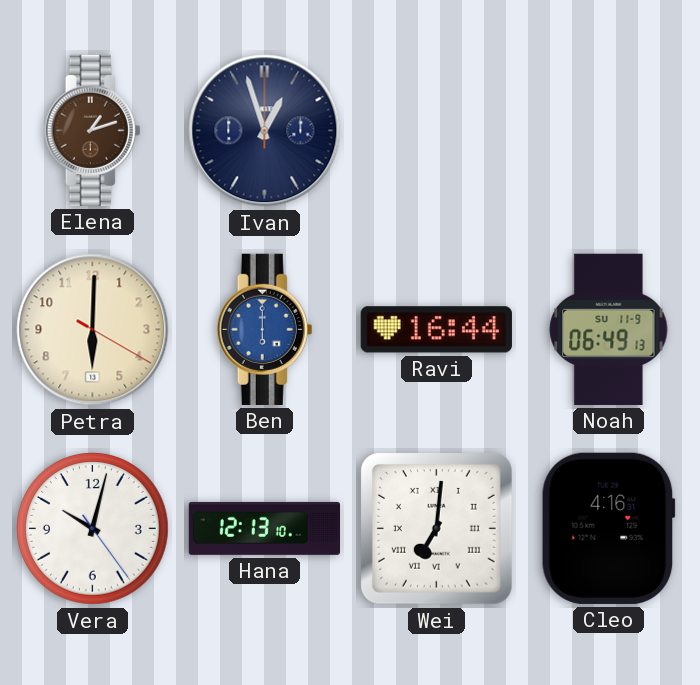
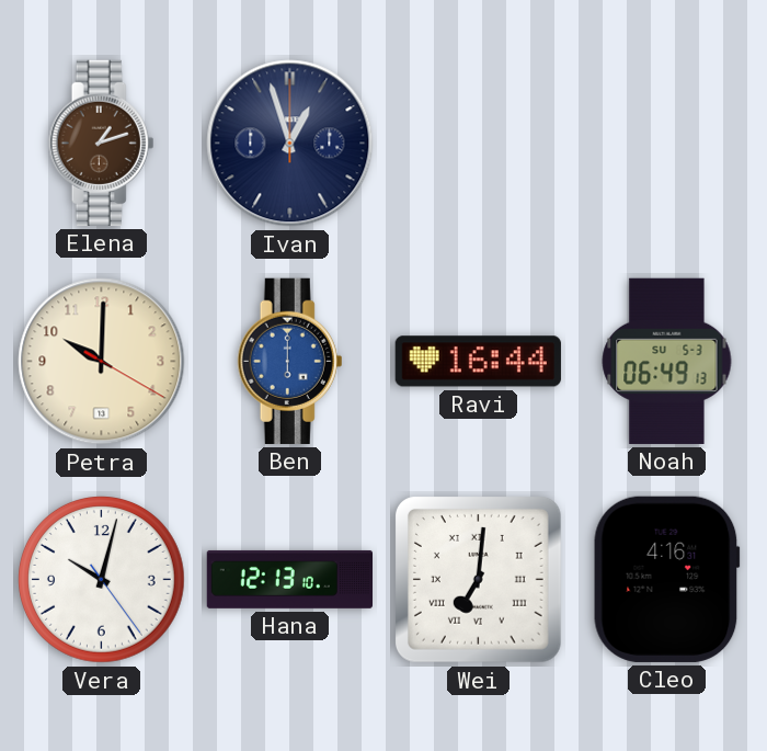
Petra: 6:00 -> 10:00
Noah date: SU 11-9 -> SU 5-3
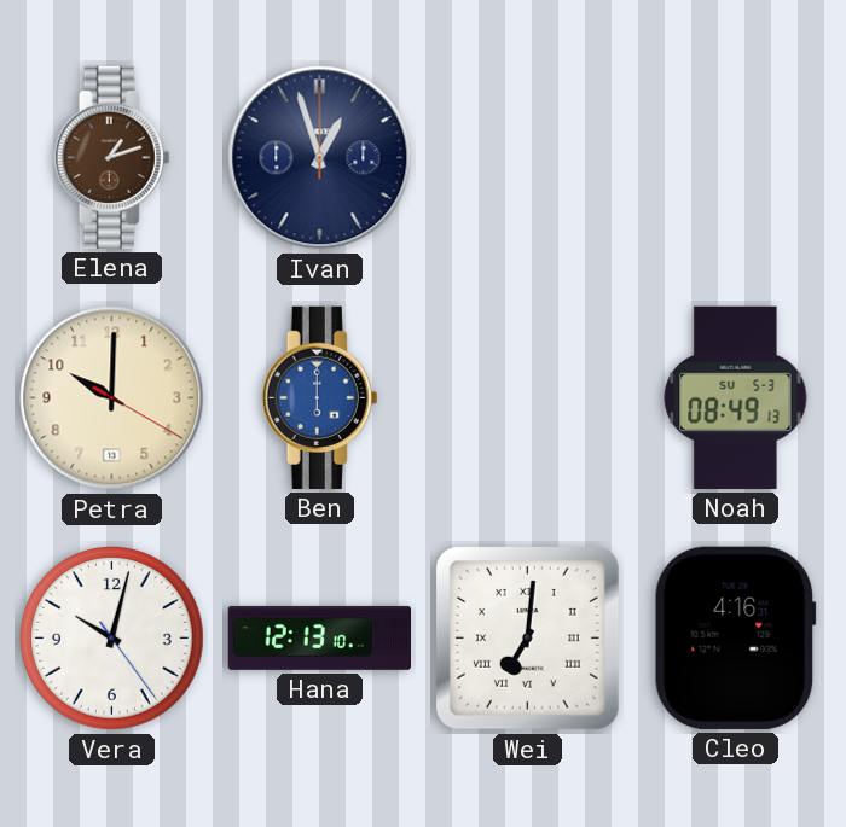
Ravi: 16:44 -> none
Noah: 06:49 -> 08:49
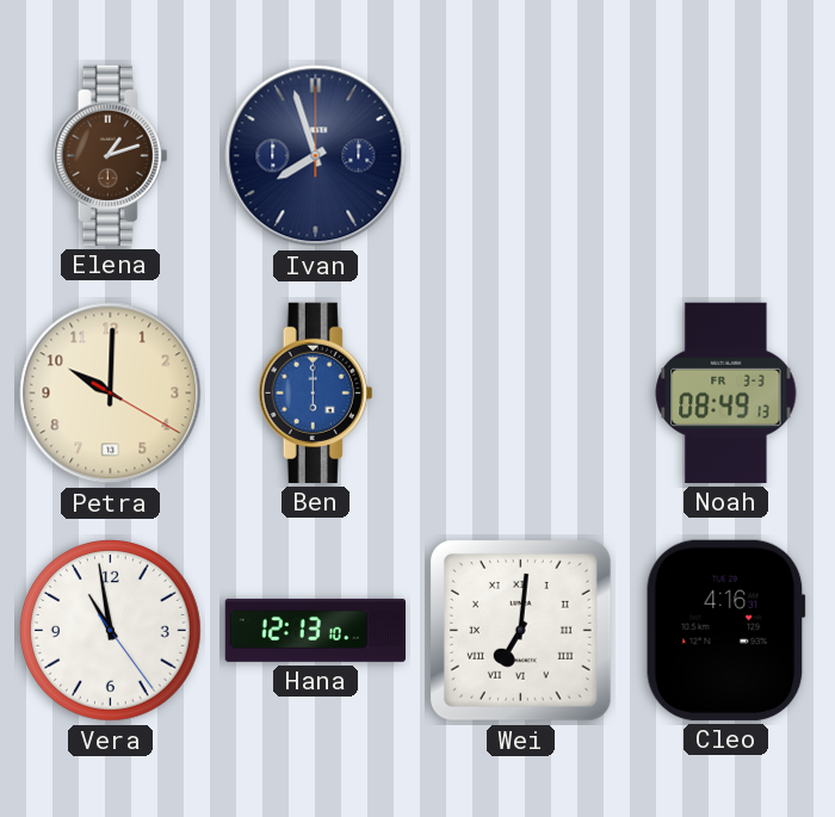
Ivan: 12:57 -> 7:57
Noah date: SU 5-3 -> FR 3-3
Vera: 10:02 -> 10:58
